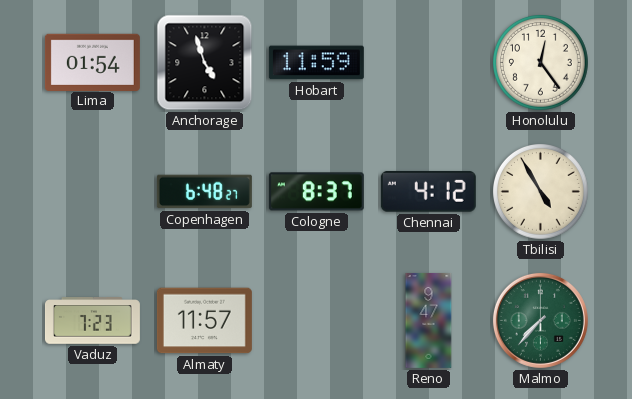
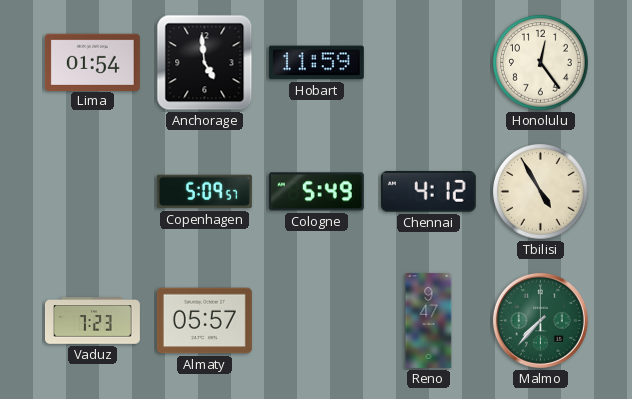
Anchorage: 4:57 -> 4:59
Copenhagen: 6:48 -> 5:09
Cologne: 8:37 -> 5:49
Almaty: 11:57 -> 05:57
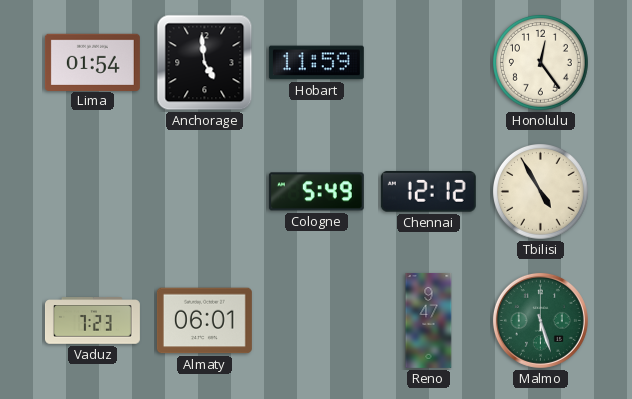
Copenhagen: 5:09 -> none
Chennai: 4:12 -> 12:12
Almaty: 05:57 -> 06:01
Malmo: 7:37 -> 5:27
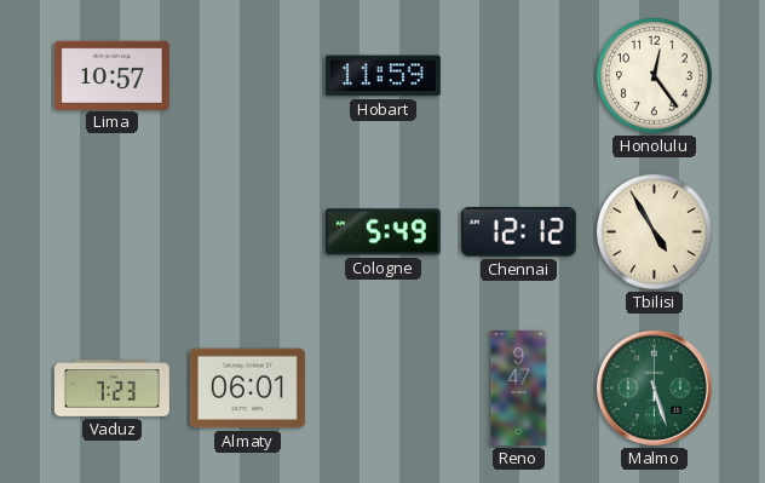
Lima: 01:54 -> 10:57
Anchorage: 4:59 -> none
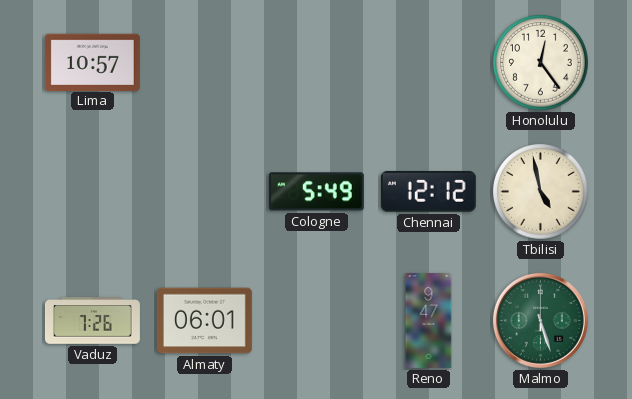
Hobart: 11:59 -> none
Tbilisi: 4:55 -> 4:58
Vaduz: 7:23 -> 7:26
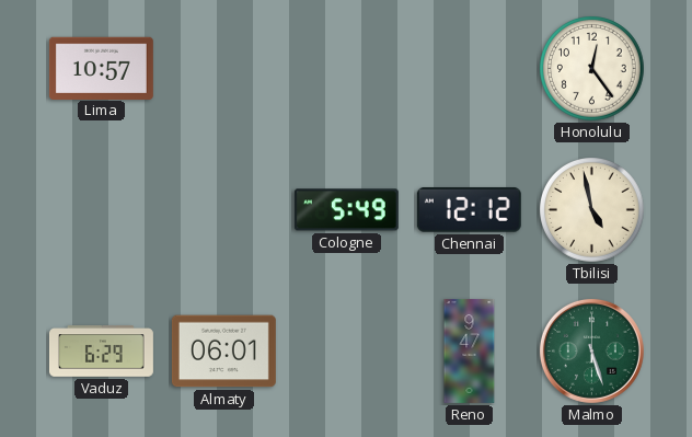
Vaduz: 7:26 -> 6:29
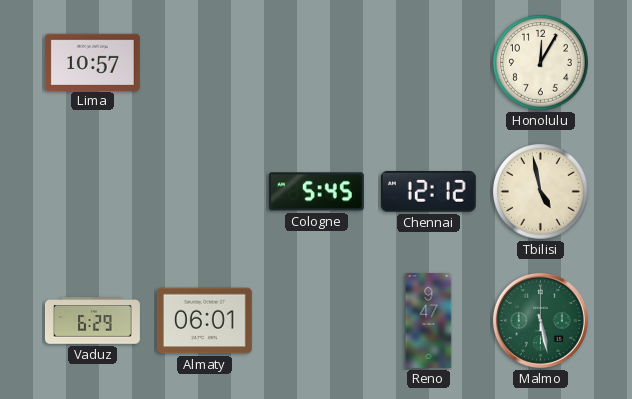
Honolulu: 12:24 -> 12:05
Cologne: 5:49 -> 5:45
Malmo: 5:27 -> 5:28
